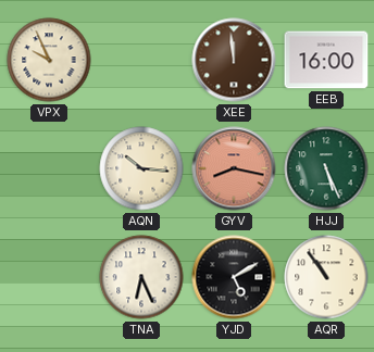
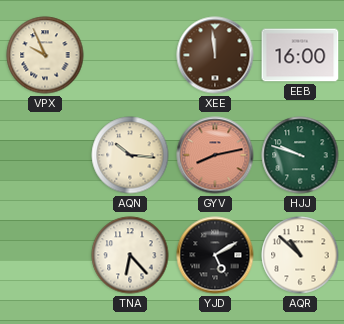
GYV: 8:17 -> 8:13
HJJ: 5:26 -> 9:48
TNA: 6:26 -> 6:23
AQR: 10:54 -> 10:52
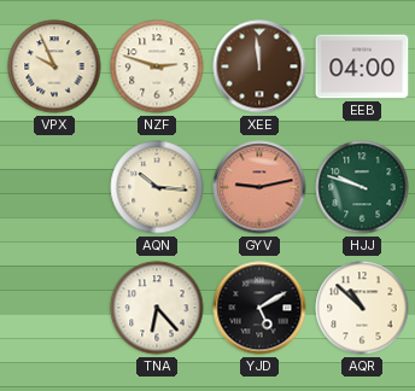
NZF: none -> 2:48
EEB: 16:00 -> 04:00
GYV: 8:13 -> 9:13
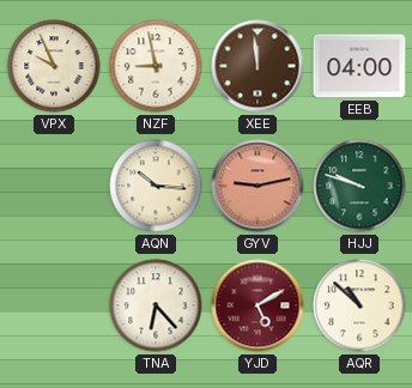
NZF: 2:48 -> 8:58
YJD dial: black -> burgundy
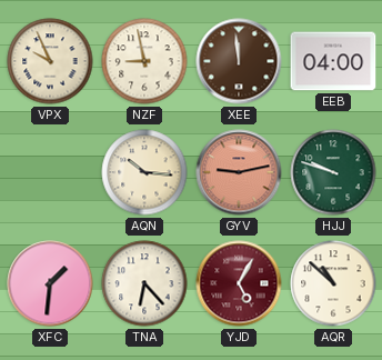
XFC: none -> 1:31
YJD: 5:10 -> 5:05
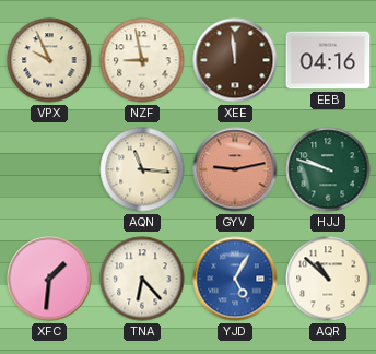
EEB: 04:00 -> 04:16
AQN: 10:16 -> 11:16
YJD dial: burgundy -> blue
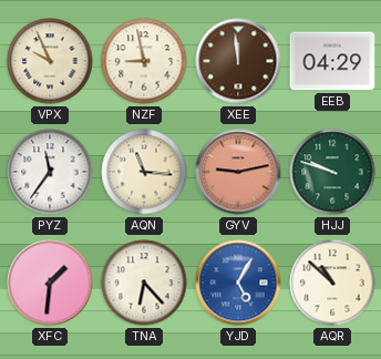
EEB: 04:16 -> 04:29
PYZ: none -> 11:36
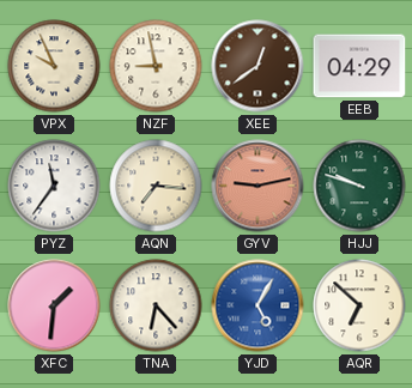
XEE: 11:59 -> 12:39
AQN: 11:16 -> 7:16
AQR: 10:52 -> 6:52
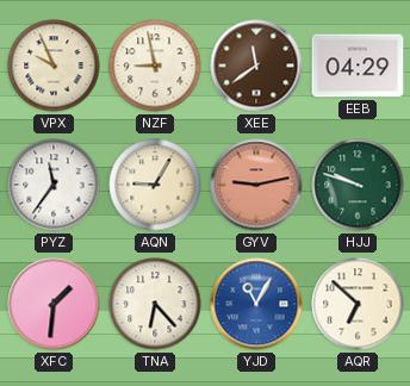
XEE: 12:39 -> 11:39
AQN: 7:16 -> 9:05
YJD: 5:05 -> 11:05
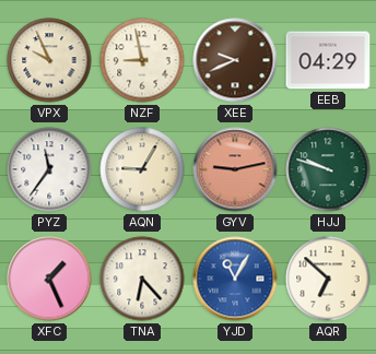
XEE: 11:39 -> 9:41
XFC: 1:31 -> 1:26
